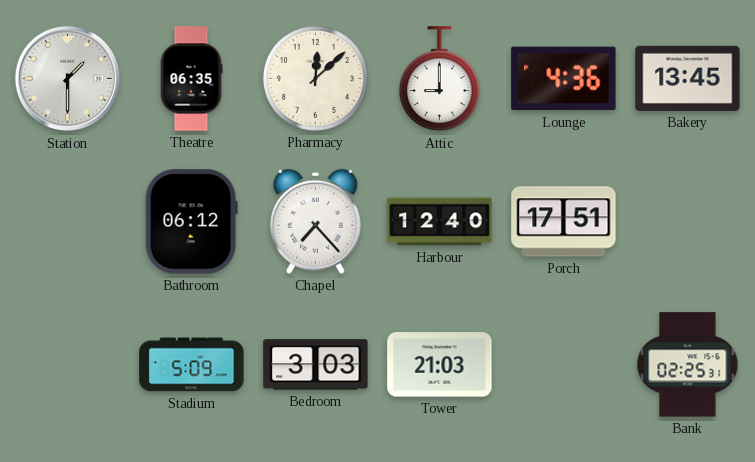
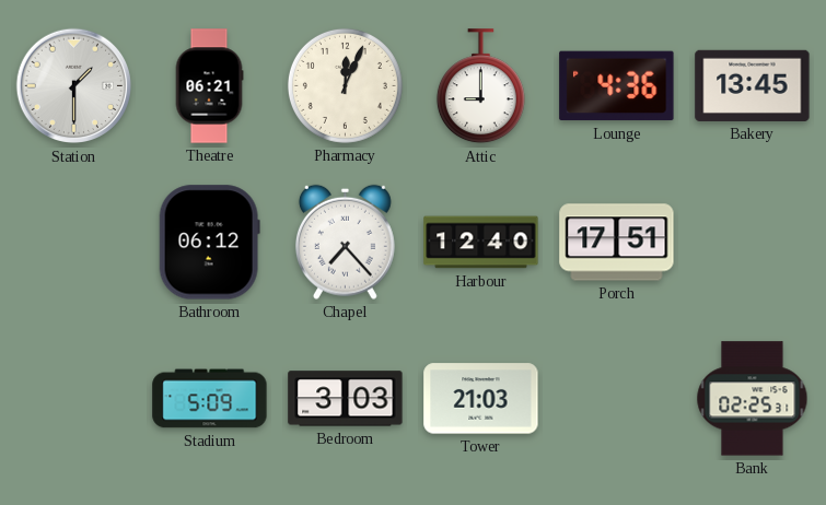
Theatre: 06:35 -> 06:21
Pharmacy: 12:08 -> 12:04
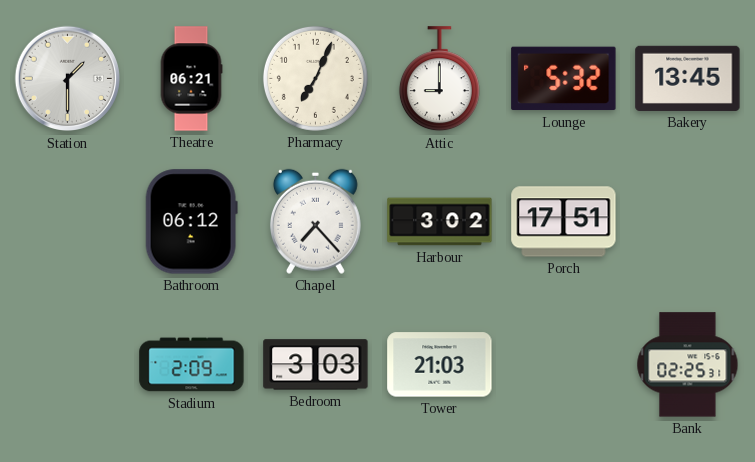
Pharmacy: 12:04 -> 7:04
Lounge: 4:36 -> 5:32
Harbour: 12:40 -> 3:02
Stadium: 5:09 -> 2:09
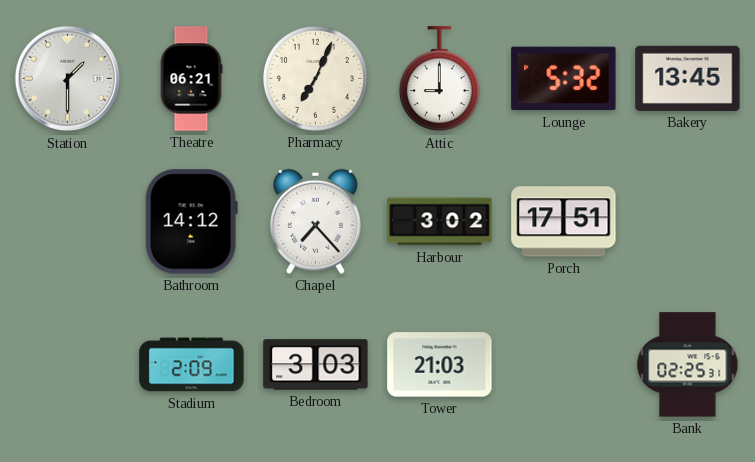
Bathroom: 06:12 -> 14:12
